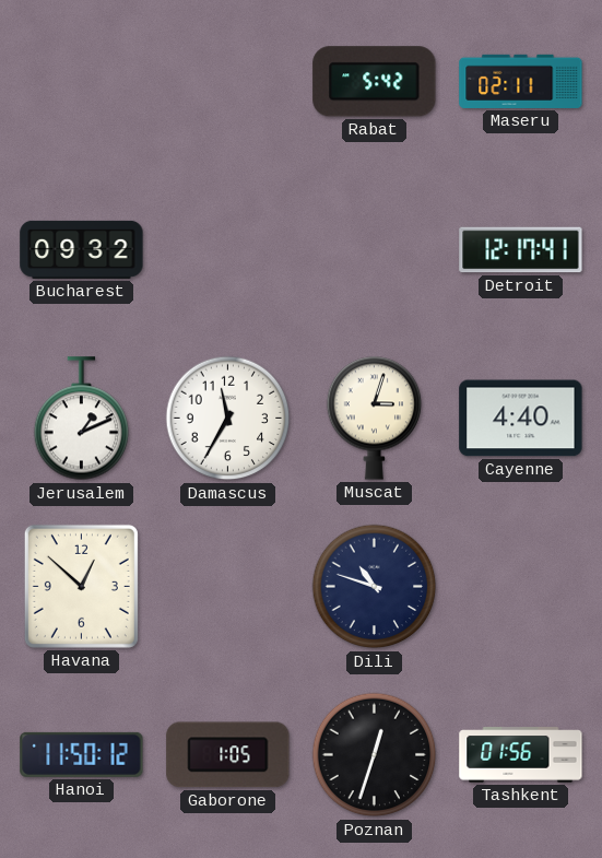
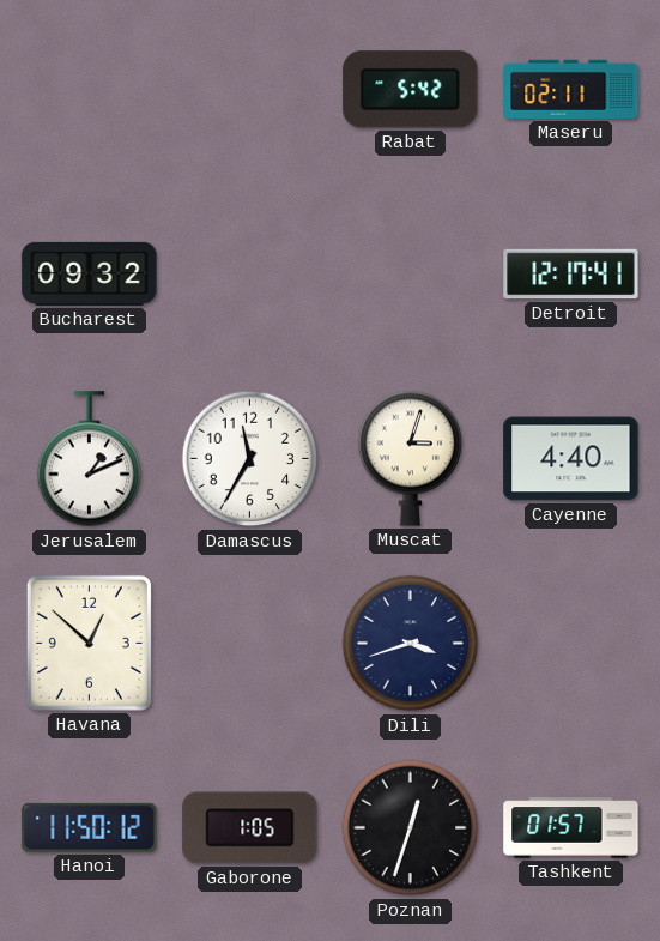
Dili: 10:48 -> 3:42
Tashkent: 01:56 -> 01:57
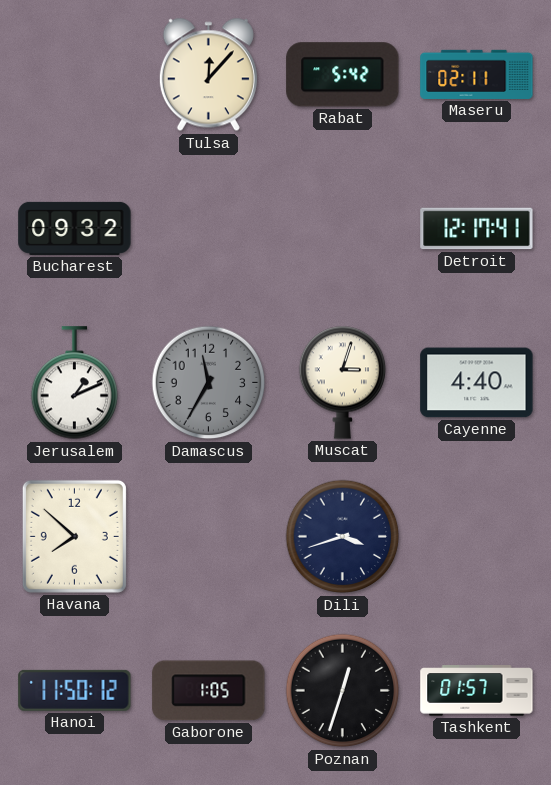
Tulsa: none -> 12:07
Damascus dial: white -> grey
Havana: 12:52 -> 7:52
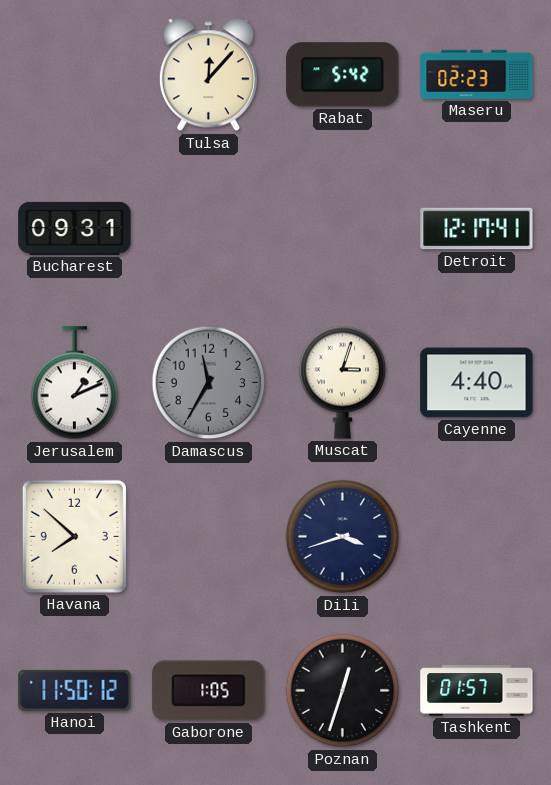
Maseru: 02:11 -> 02:23
Bucharest: 09:32 -> 09:31
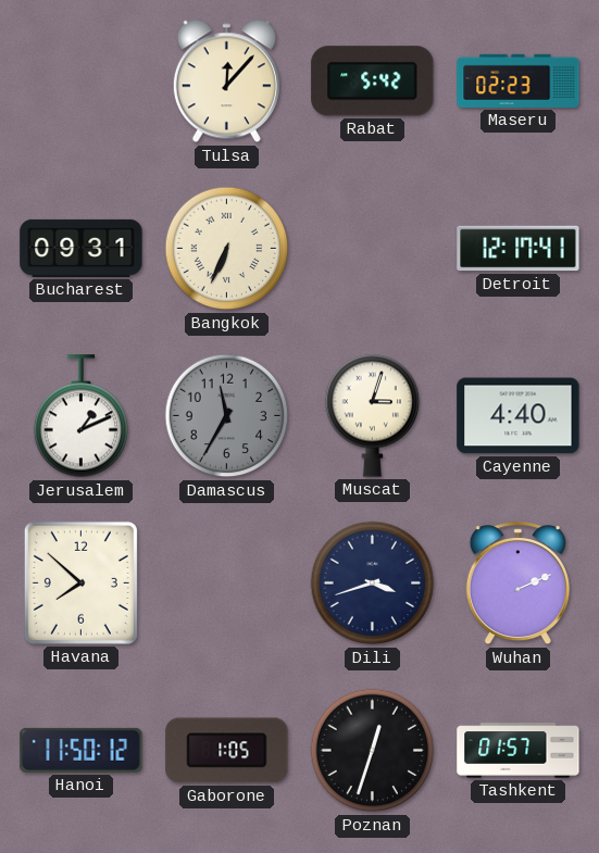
Bangkok: none -> 6:34
Wuhan: none -> 2:11
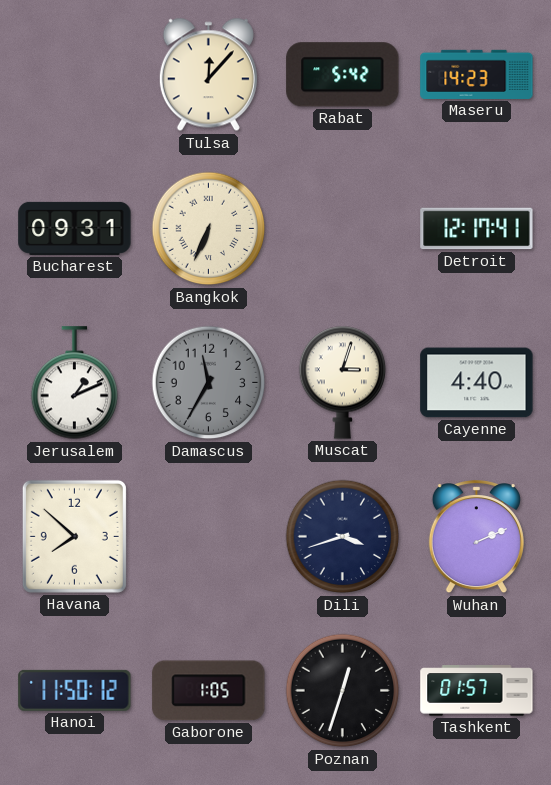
Maseru: 02:23 -> 14:23
